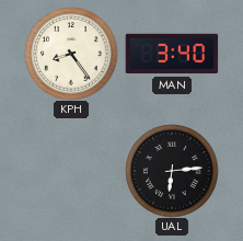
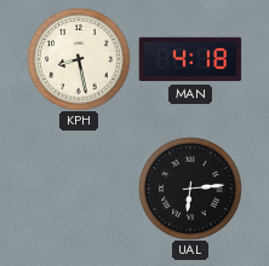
KPH: 8:24 -> 8:28
MAN: 3:40 -> 4:18
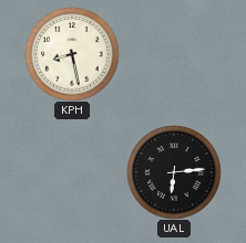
MAN: 4:18 -> none
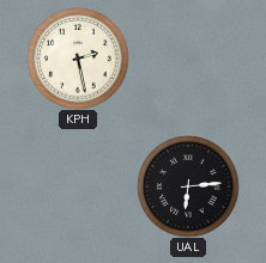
KPH: 8:28 -> 2:28
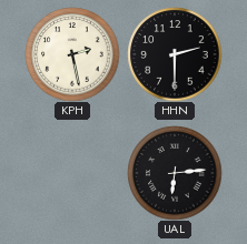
HHN: none -> 2:30
